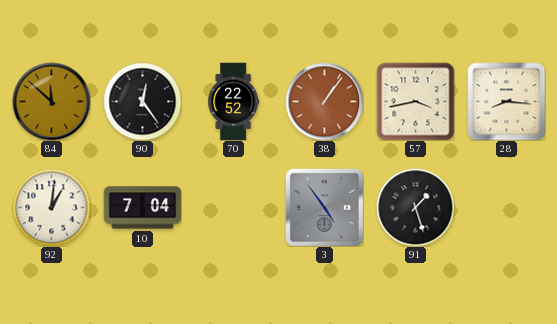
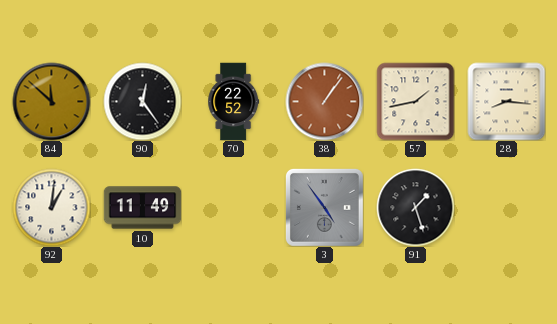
57: 3:43 -> 1:43
10: 7:04 -> 11:49
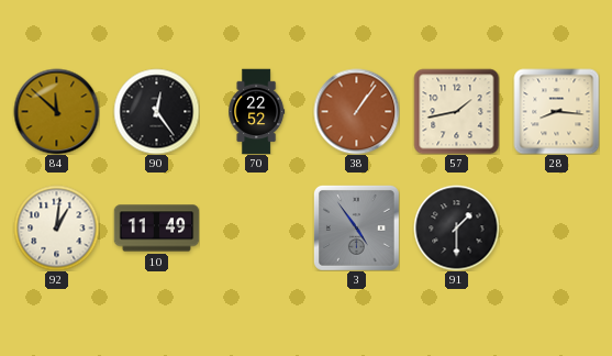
91: 1:27 -> 1:30
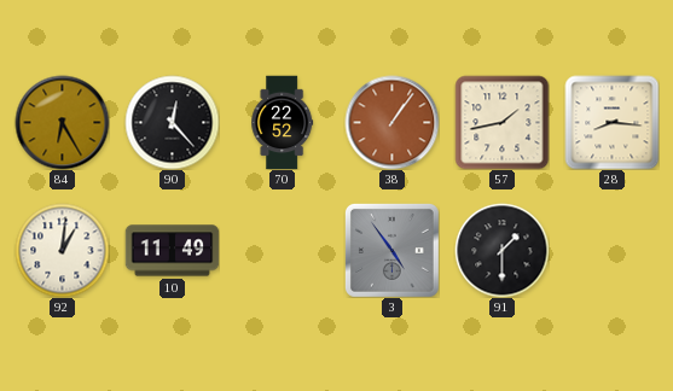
84: 11:52 -> 6:25
90: 12:24 -> 12:23
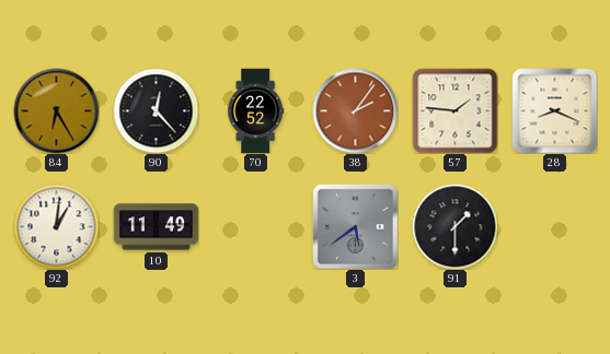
38: 1:06 -> 2:06
57: 1:43 -> 1:46
28: 8:16 -> 8:19
3: 4:54 -> 5:39
